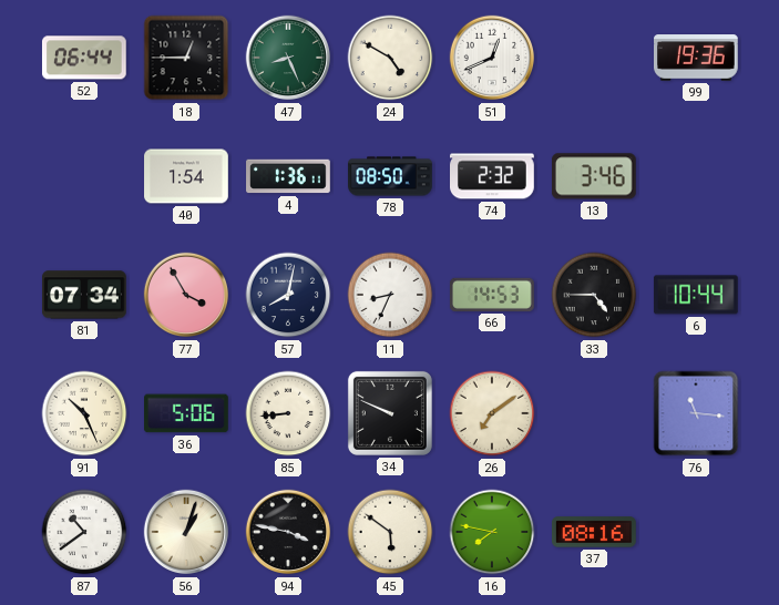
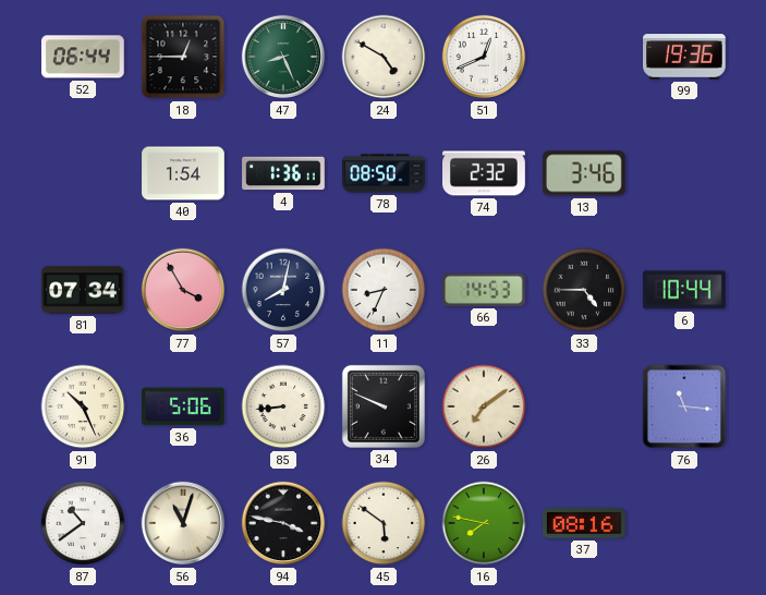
56: 1:03 -> 11:03
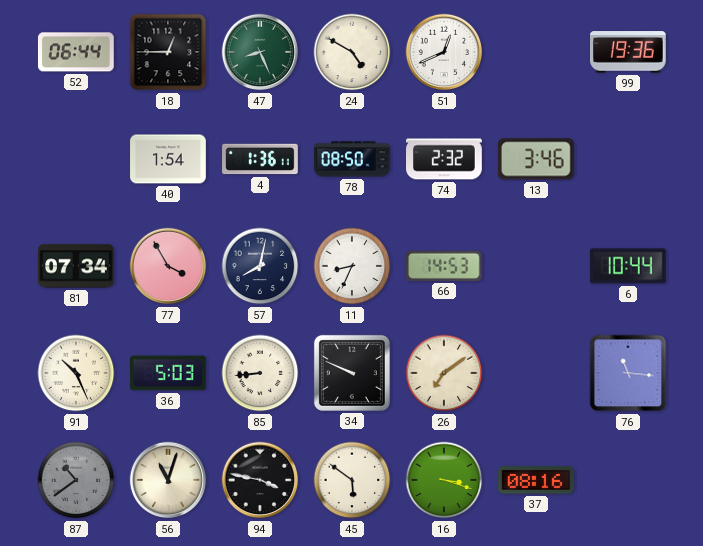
33: 4:45 -> none
36: 5:06 -> 5:03
87 dial: white -> grey
16: 7:47 -> 3:18
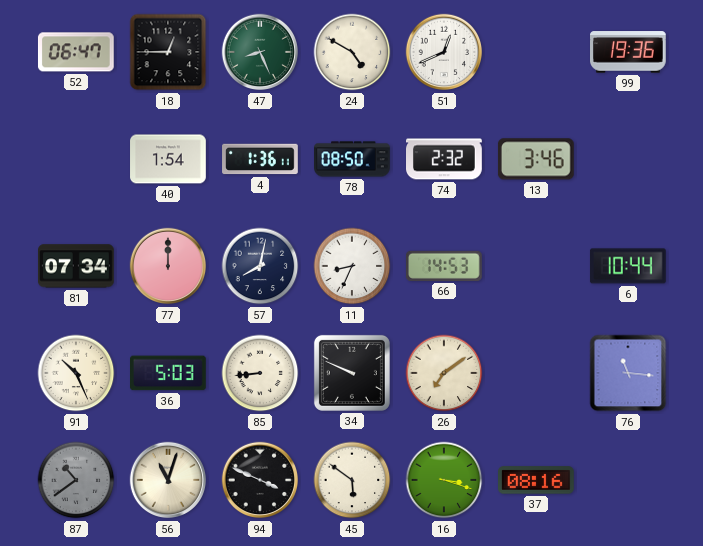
52: 06:44 -> 06:47
77: 3:55 -> 12:00
94: 3:47 -> 3:49
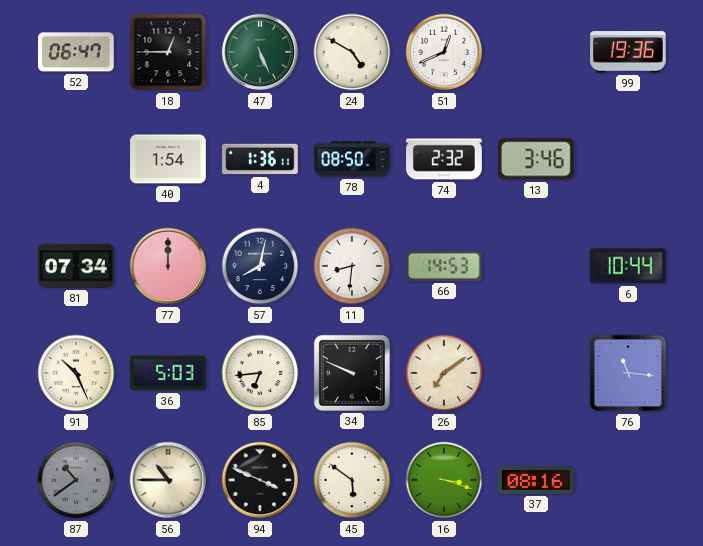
47: 8:26 -> 5:26
11: 8:34 -> 8:31
85: 8:44 -> 6:44
56: 11:03 -> 10:45
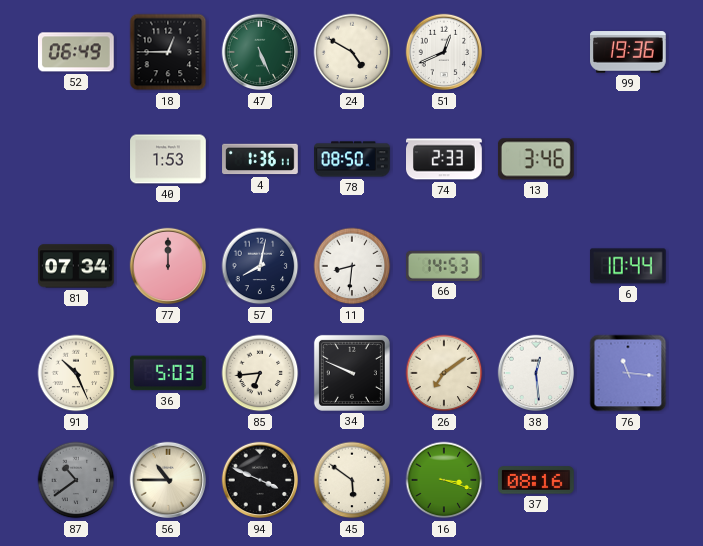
52: 06:47 -> 06:49
40: 1:54 -> 1:53
74: 2:32 -> 2:33
38: none -> 12:29
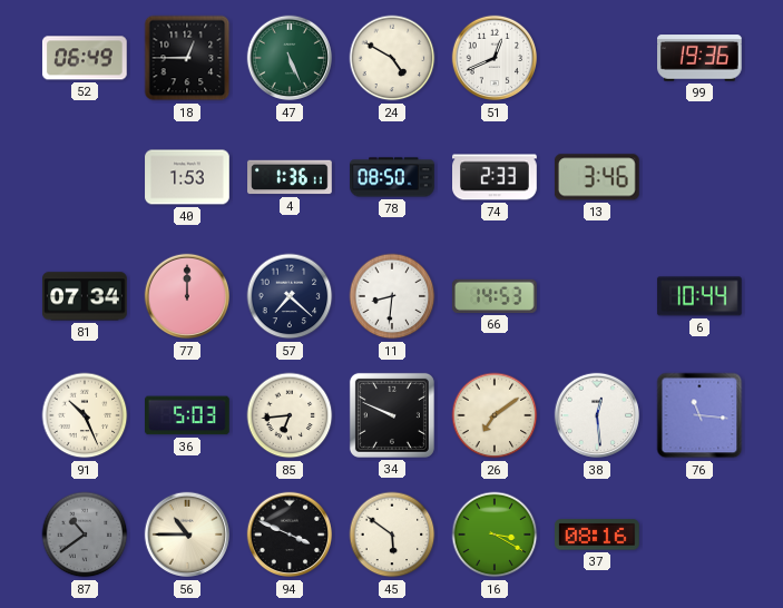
57: 8:02 -> 7:22
16: 3:18 -> 3:20
